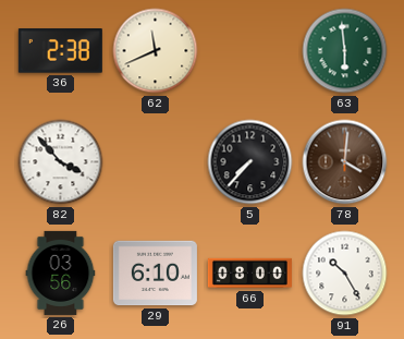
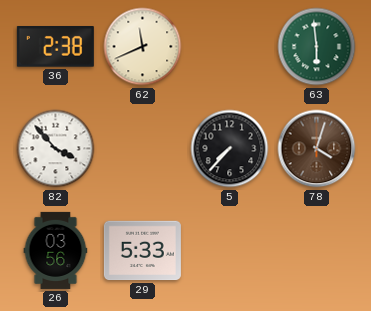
78: 4:01 -> 4:03
29: 6:10 -> 5:33
66: 08:00 -> none
91: 10:25 -> none
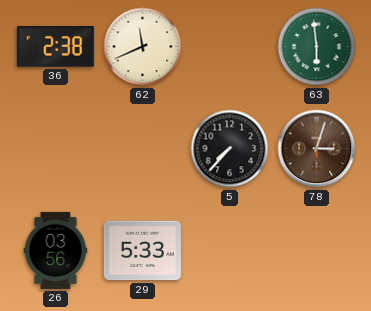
82: 3:53 -> none
78: 4:03 -> 3:03
